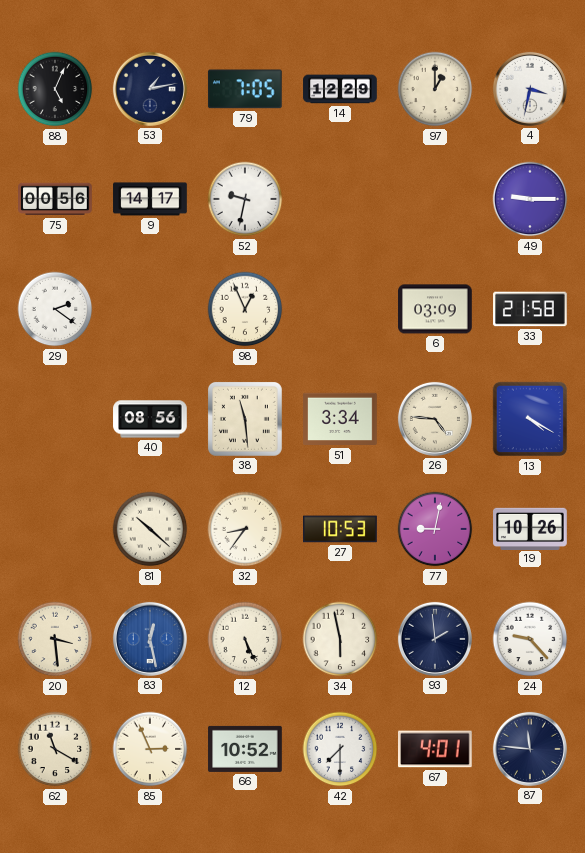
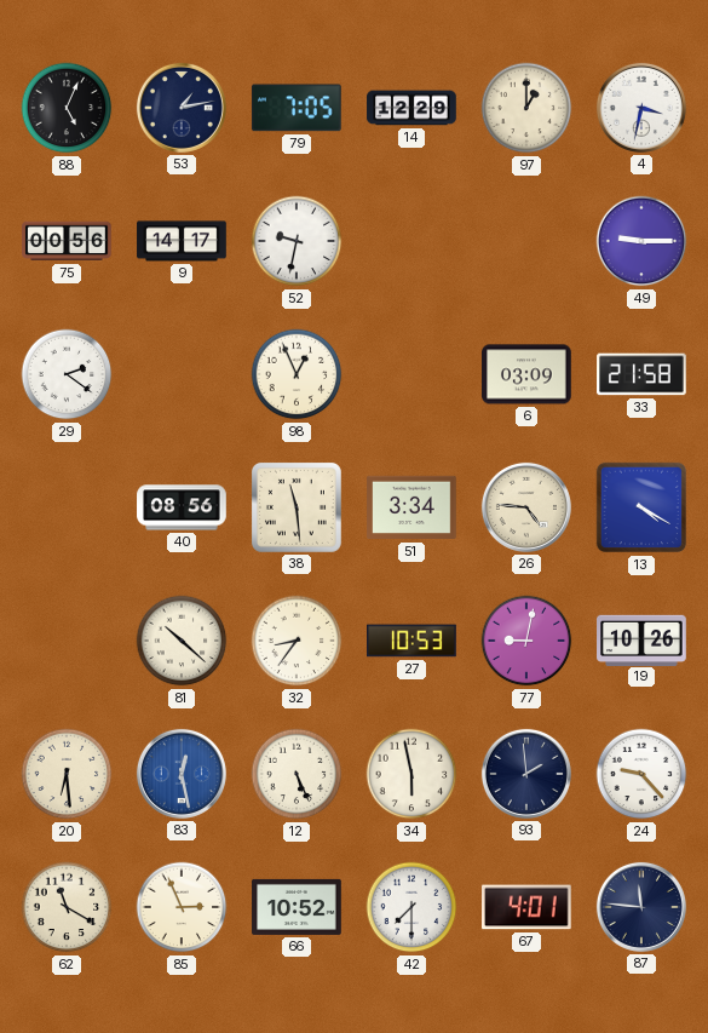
20: 3:29 -> 6:29
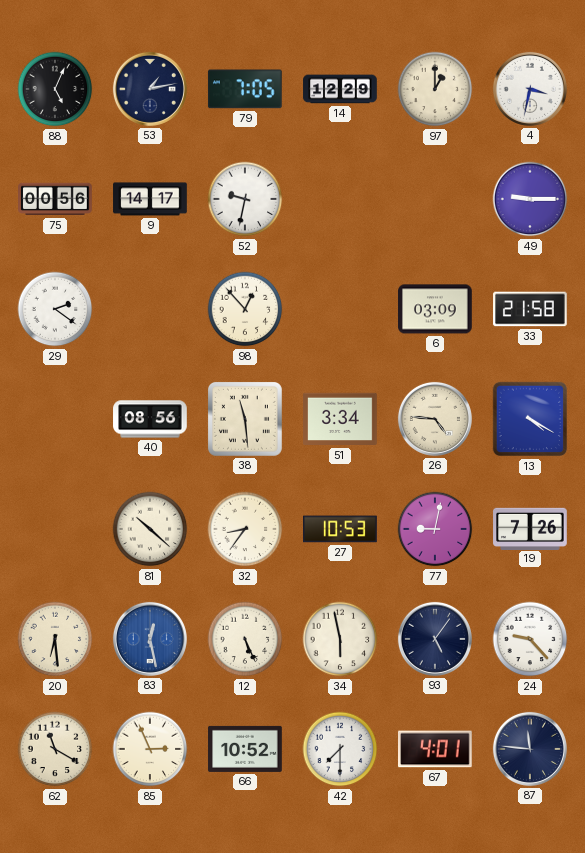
98: 12:56 -> 12:53
19: 10:26 -> 7:26
93: 1:59 -> 5:06
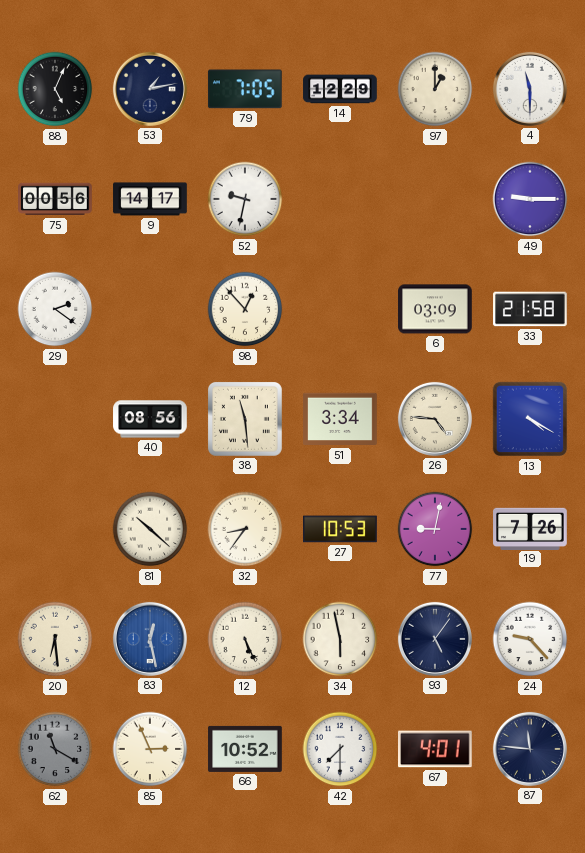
4: 3:32 -> 11:30
62 dial: cream -> grey
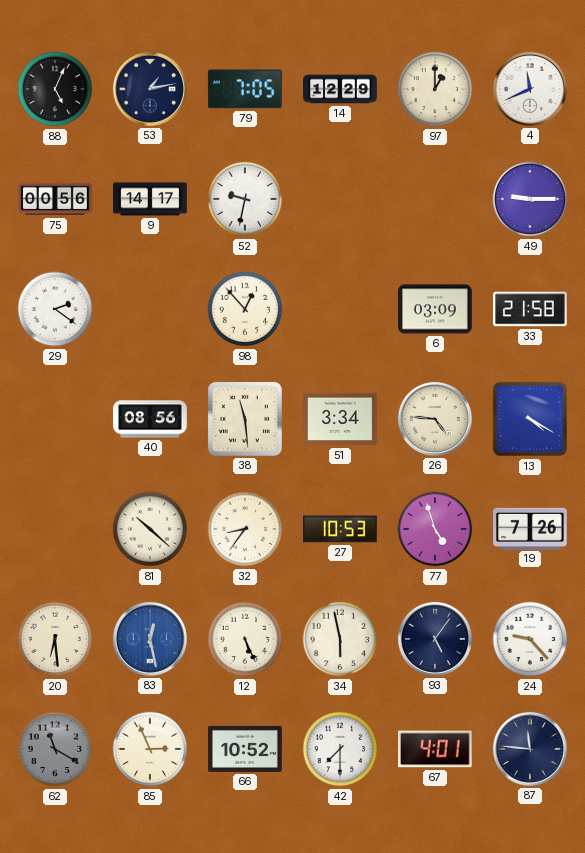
4: 11:30 -> 11:41
77: 9:02 -> 4:57
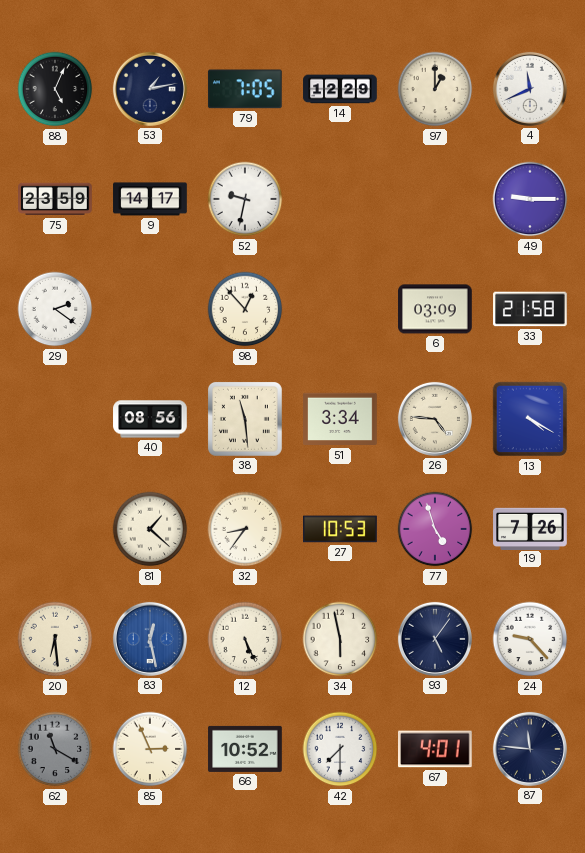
75: 00:56 -> 23:59
81: 10:22 -> 1:22
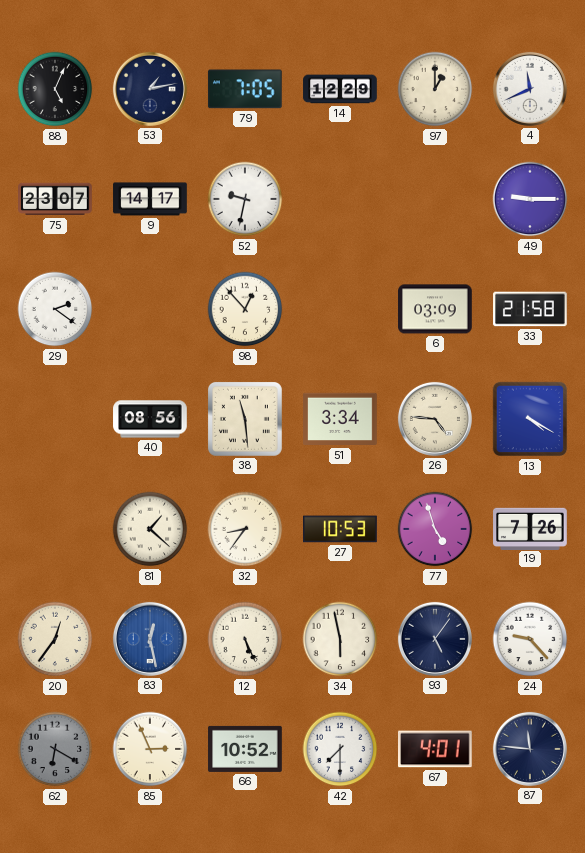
75: 23:59 -> 23:07
20: 6:29 -> 12:36
62: 11:20 -> 6:20
